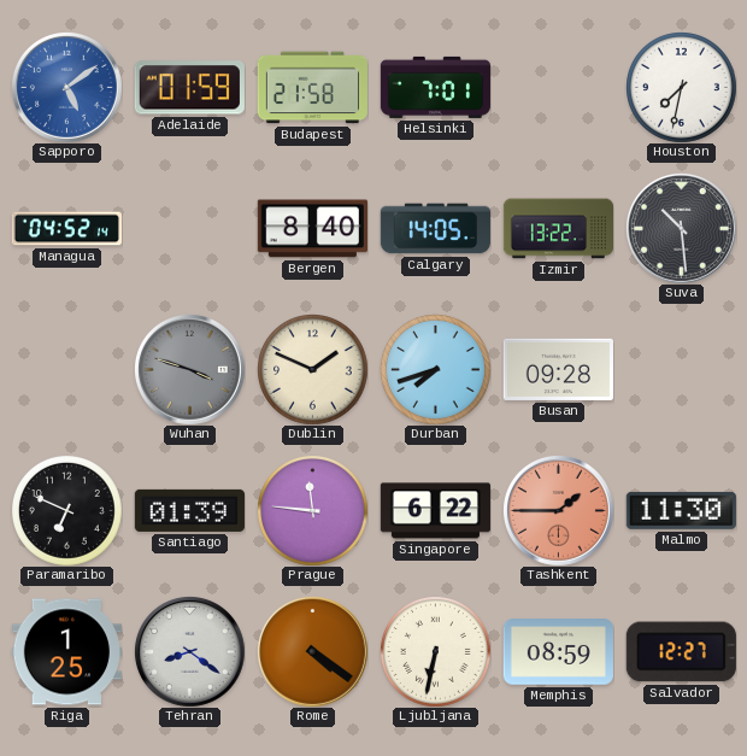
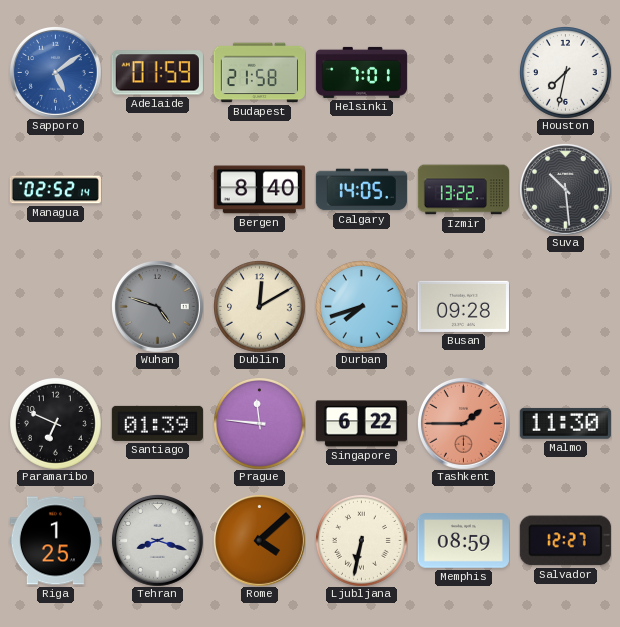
Managua: 04:52 -> 02:52
Wuhan: 3:48 -> 4:48
Dublin: 1:49 -> 12:10
Tehran: 8:21 -> 8:18
Rome: 4:21 -> 4:08
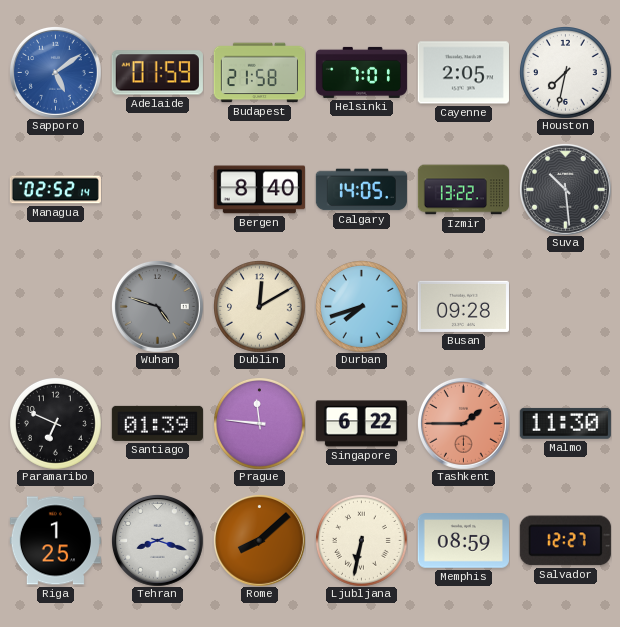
Cayenne: none -> 2:05
Rome: 4:08 -> 8:08
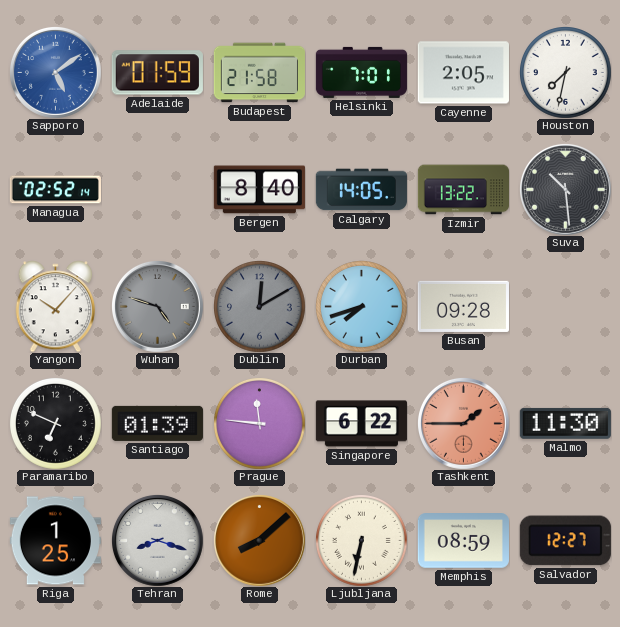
Yangon: none -> 10:07
Dublin dial: cream -> grey
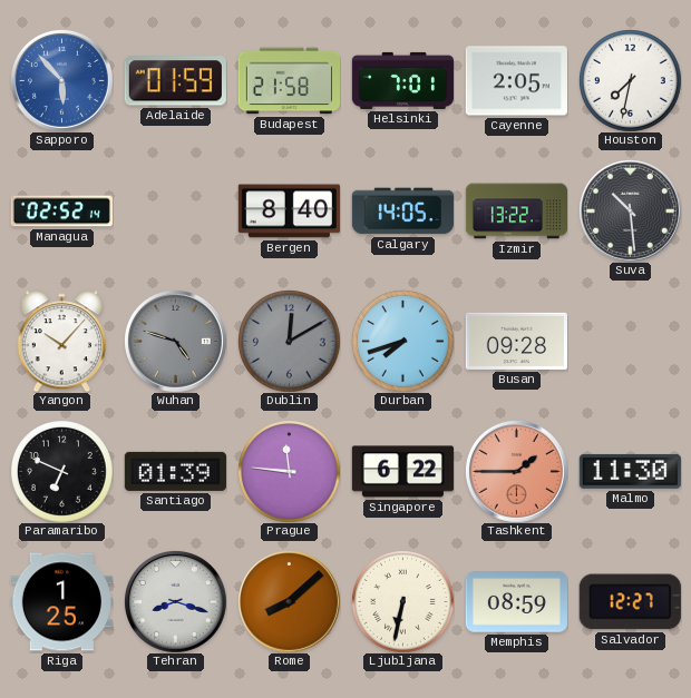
Sapporo: 5:09 -> 5:53
